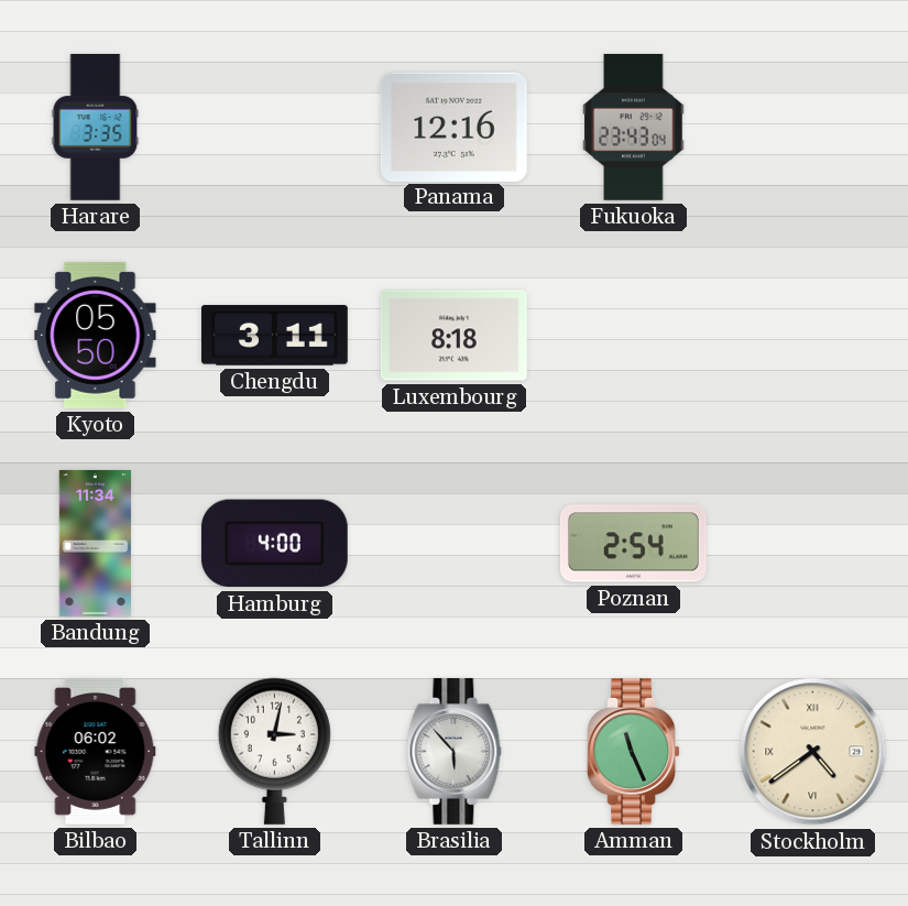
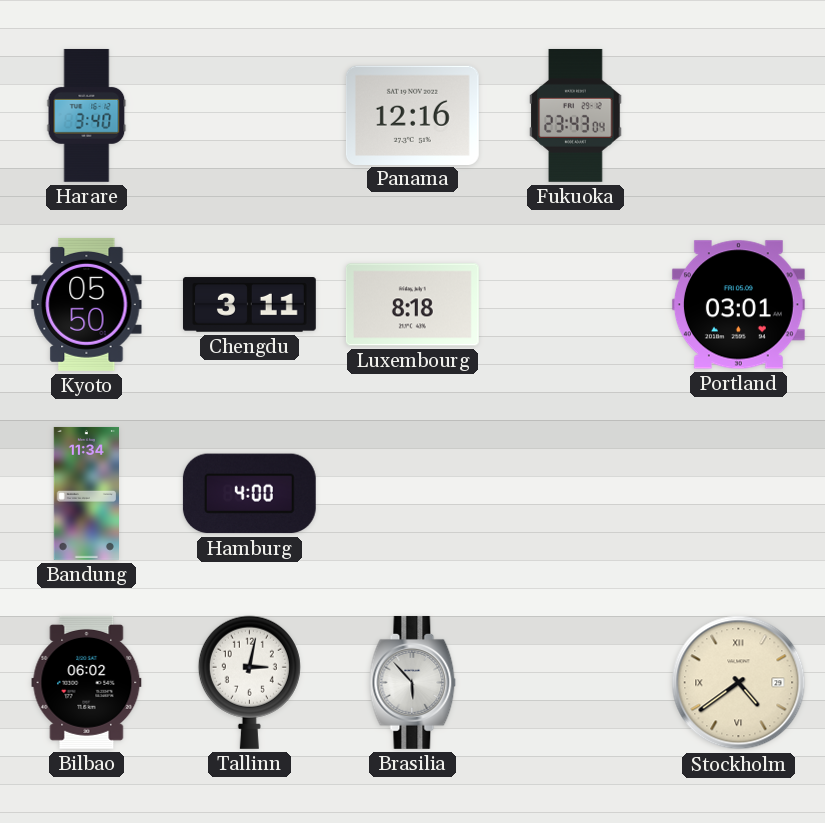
Harare: 3:35 -> 3:40
Portland: none -> 03:01
Poznan: 2:54 -> none
Amman: 11:26 -> none
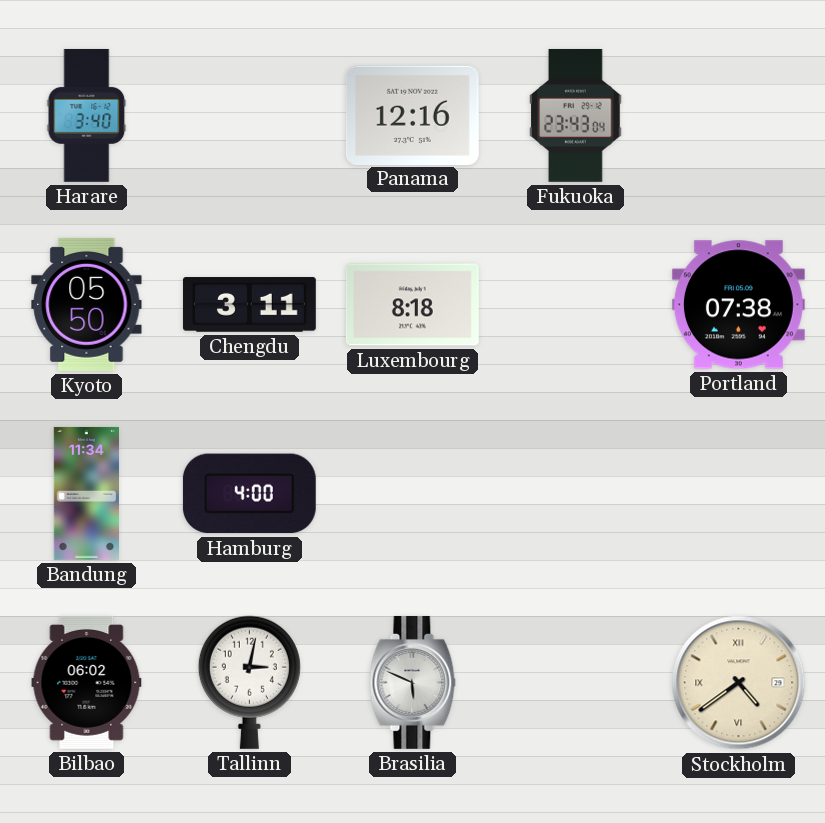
Portland: 03:01 -> 07:38
Brasilia: 5:53 -> 5:49
